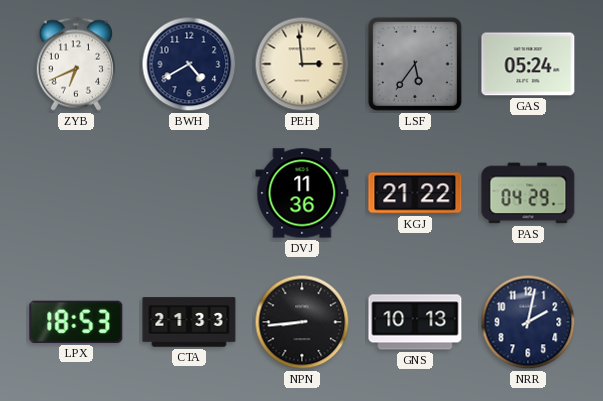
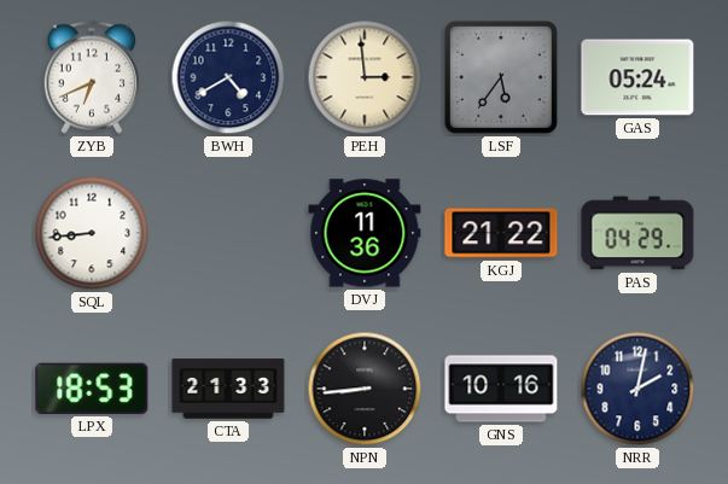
SQL: none -> 8:44
GNS: 10:13 -> 10:16
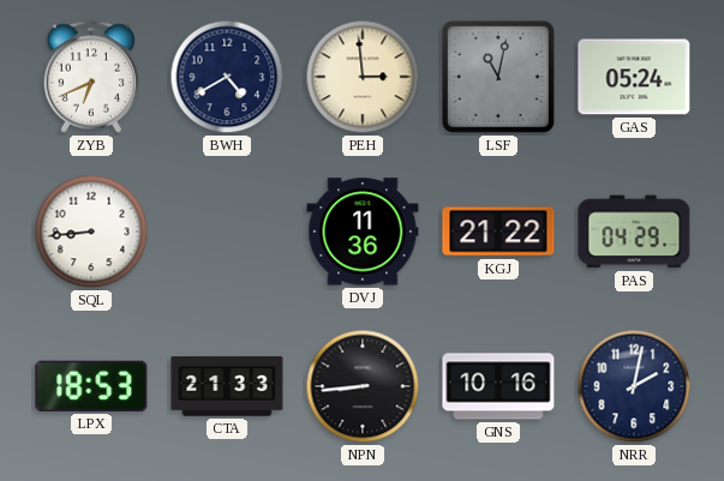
LSF: 5:36 -> 11:02
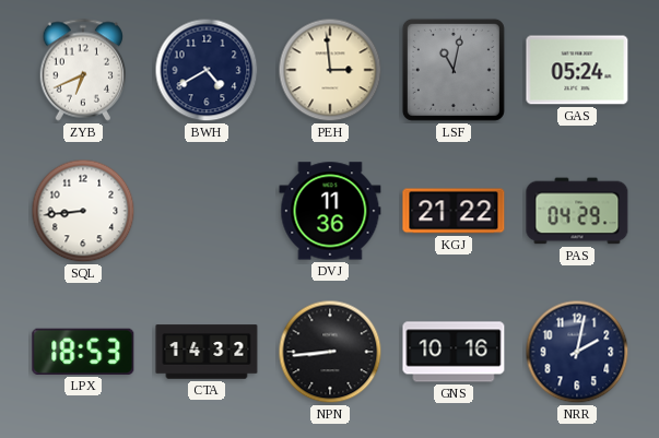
CTA: 21:33 -> 14:32
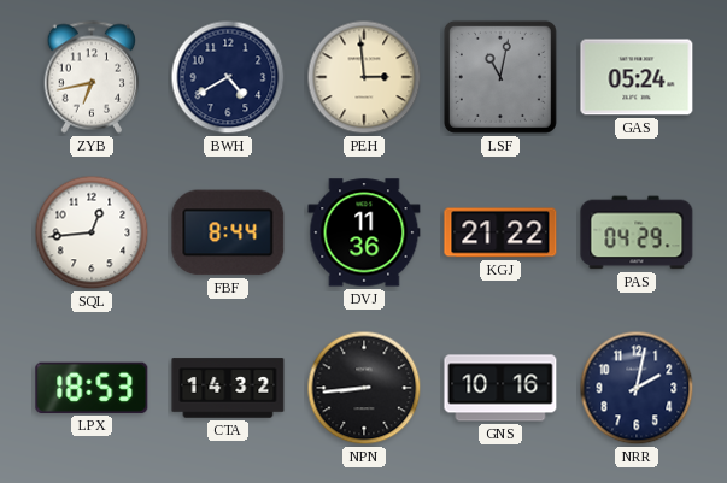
ZYB: 6:41 -> 6:43
SQL: 8:44 -> 12:44
FBF: none -> 8:44
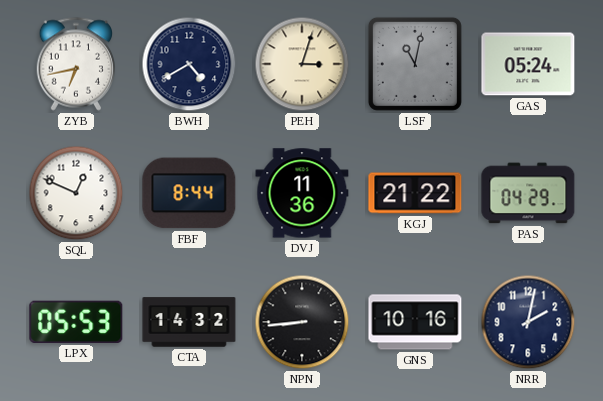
PEH: 2:59 -> 3:03
SQL: 12:44 -> 12:49
LPX: 18:53 -> 05:53
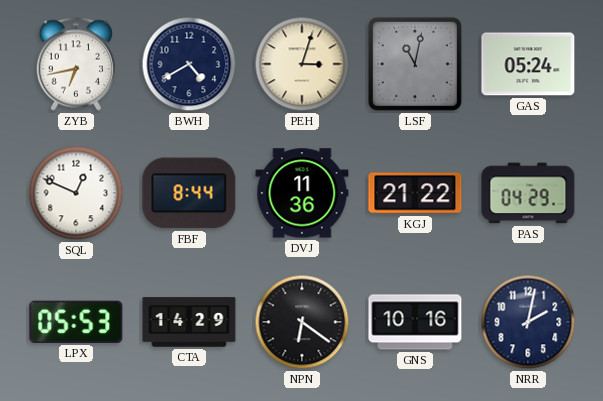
CTA: 14:32 -> 14:29
NPN: 8:44 -> 6:21
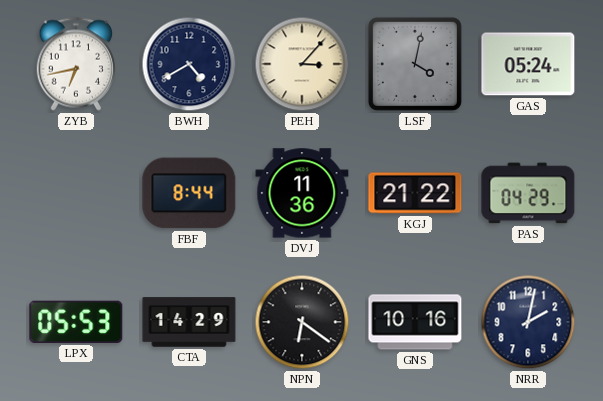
PEH: 3:03 -> 3:07
LSF: 11:02 -> 4:02
SQL: 12:49 -> none
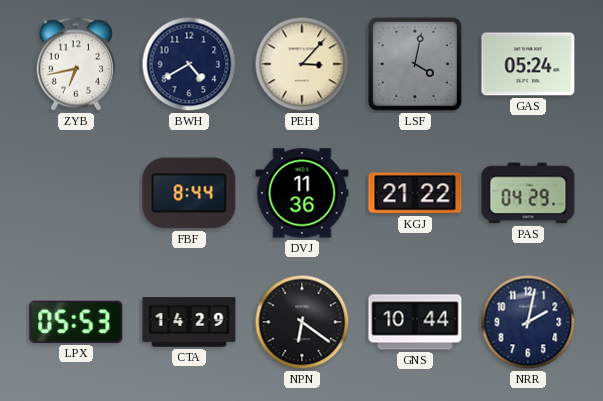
GNS: 10:16 -> 10:44
